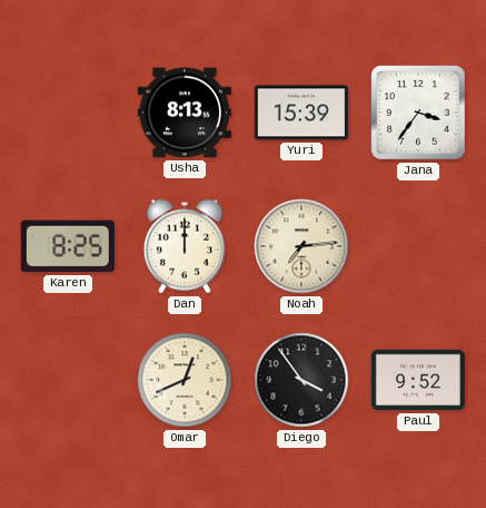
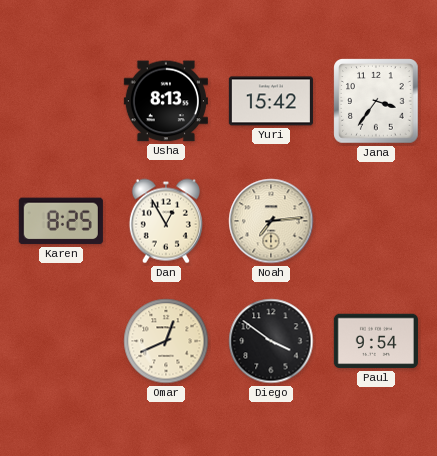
Yuri: 15:39 -> 15:42
Dan: 12:00 -> 12:55
Diego: 3:54 -> 3:51
Paul: 9:52 -> 9:54
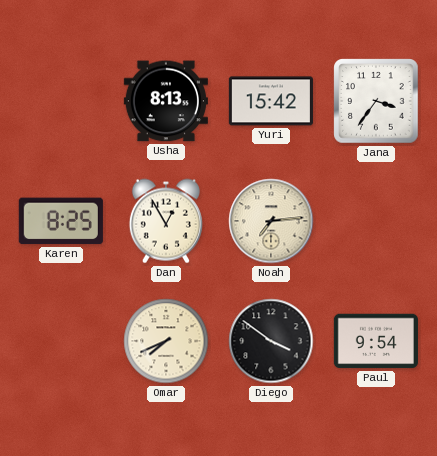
Omar: 12:41 -> 7:41
